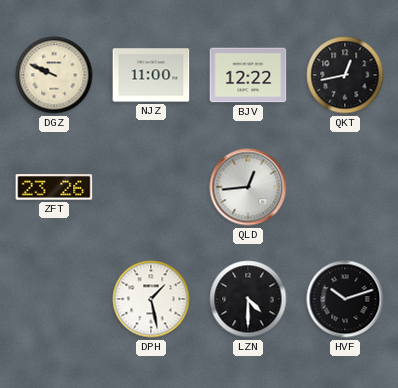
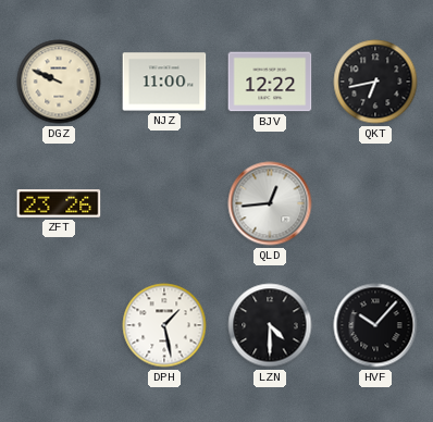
QKT: 12:43 -> 6:43
HVF: 10:12 -> 10:07
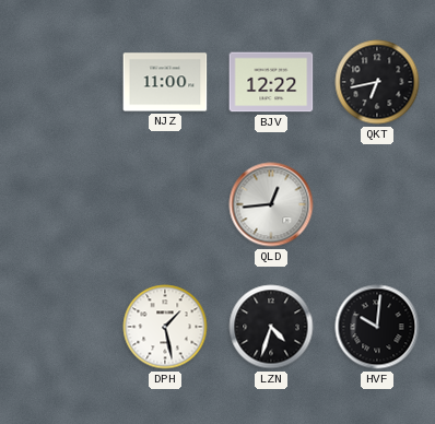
DGZ: 9:49 -> none
ZFT: 23:26 -> none
LZN: 4:30 -> 4:33
HVF: 10:07 -> 10:01
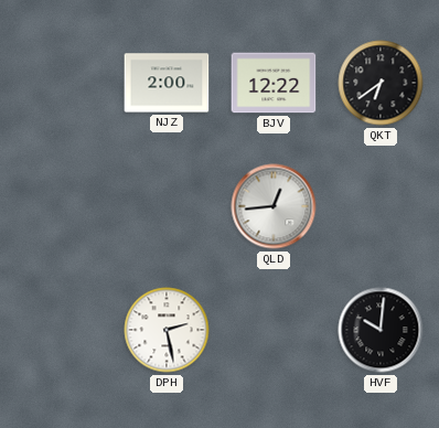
NJZ: 11:00 -> 2:00
QKT: 6:43 -> 6:39
DPH: 1:28 -> 2:28
LZN: 4:33 -> none
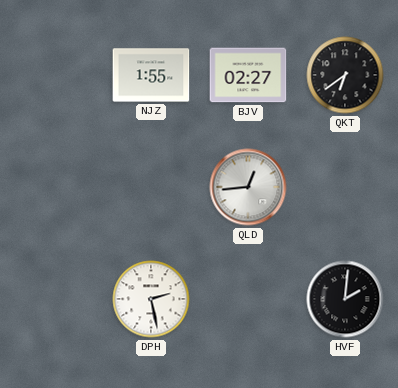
NJZ: 2:00 -> 1:55
BJV: 12:22 -> 02:27
HVF: 10:01 -> 2:01
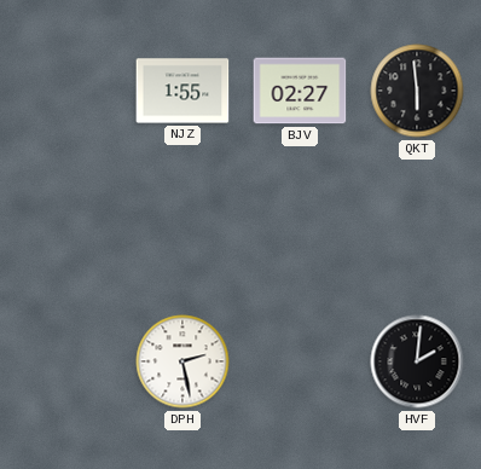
QKT: 6:39 -> 5:59
QLD: 12:44 -> none
